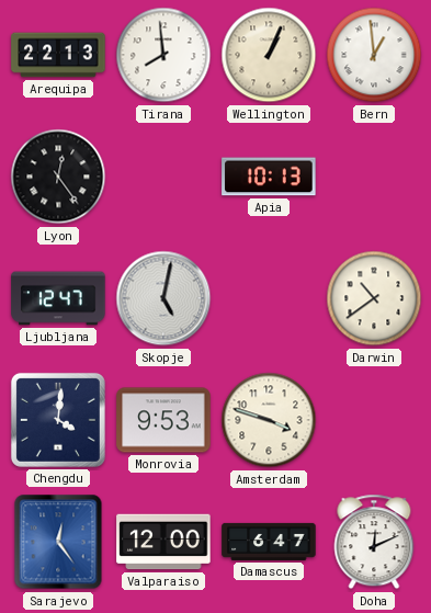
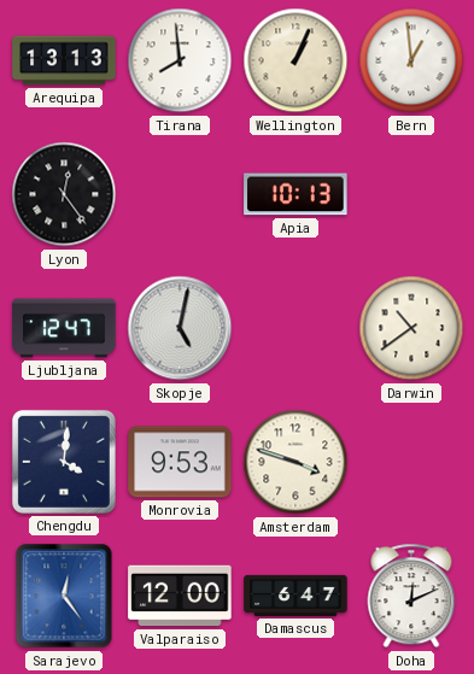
Arequipa: 22:13 -> 13:13
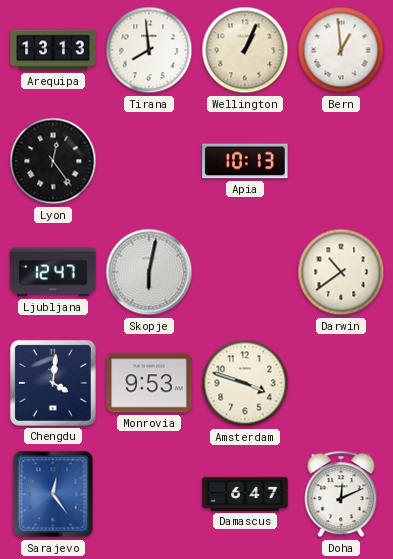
Skopje: 5:02 -> 6:02
Valparaiso: 12:00 -> none
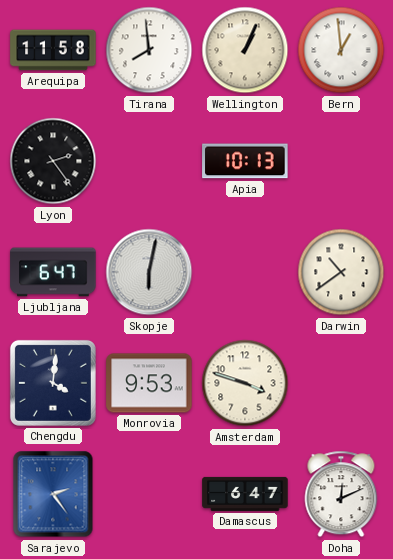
Arequipa: 13:13 -> 11:58
Lyon: 12:24 -> 2:24
Ljubljana: 12:47 -> 6:47
Sarajevo: 12:24 -> 2:24
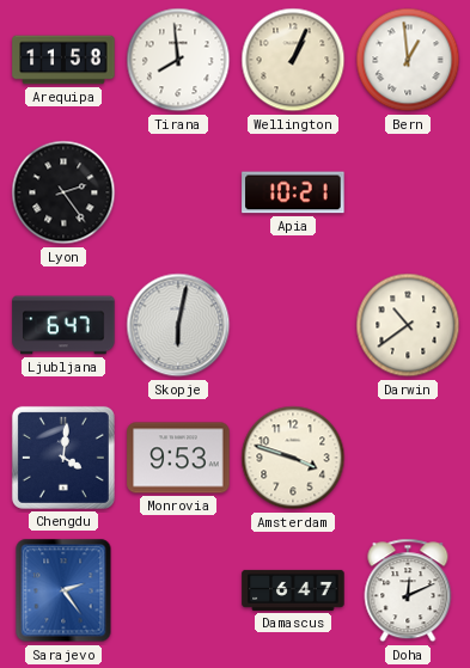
Apia: 10:13 -> 10:21
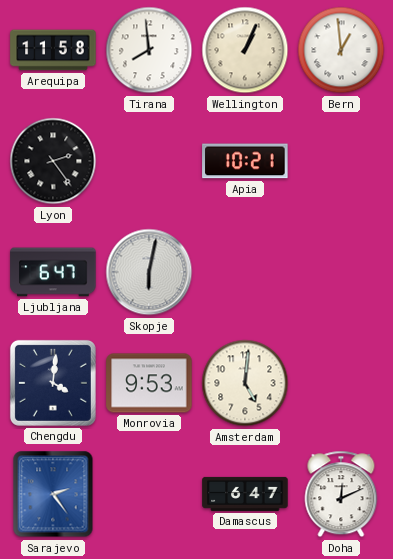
Darwin: 10:39 -> none
Amsterdam: 3:48 -> 5:01
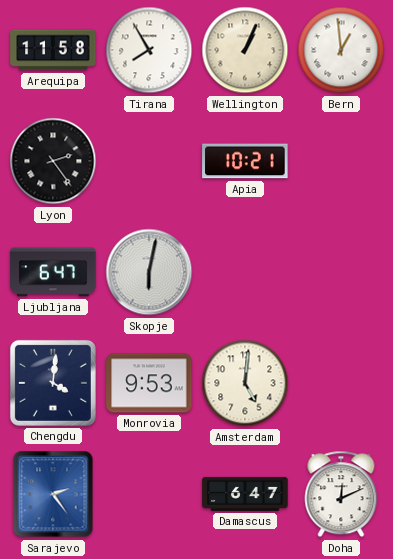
Tirana: 7:59 -> 7:55
